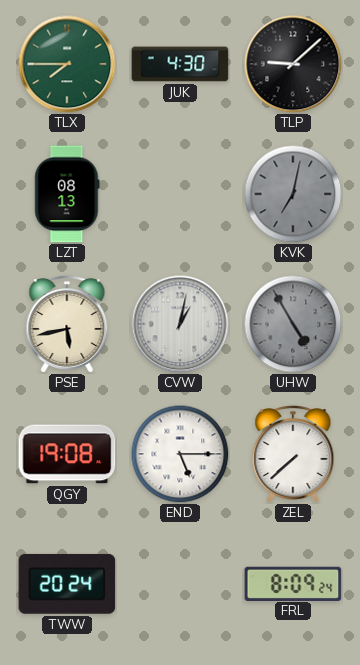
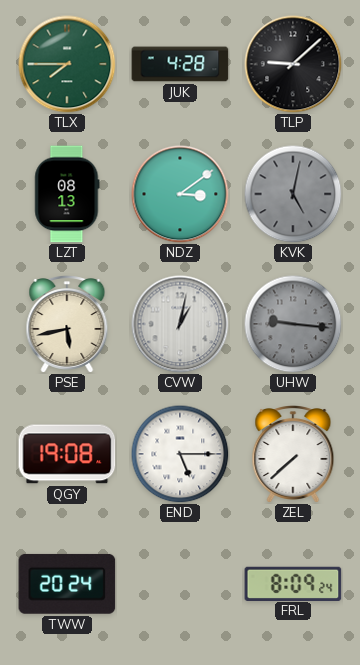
JUK: 4:30 -> 4:28
NDZ: none -> 3:09
KVK: 7:02 -> 5:02
UHW: 4:55 -> 9:16
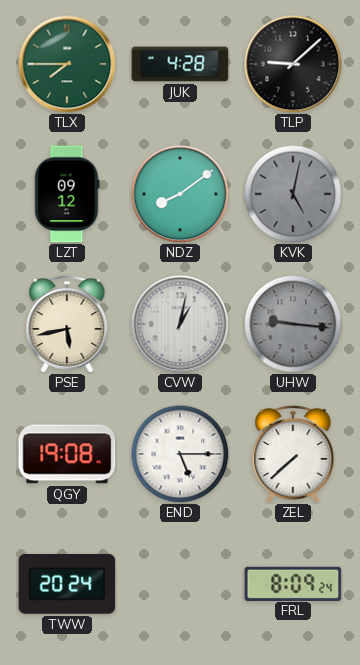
LZT: 08:13 -> 09:12
NDZ: 3:09 -> 8:09
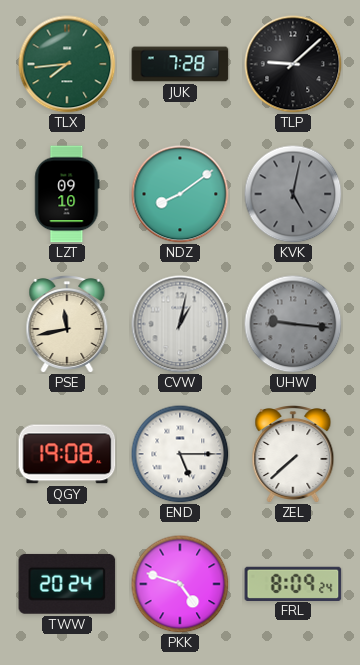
TLX: 7:45 -> 7:44
JUK: 4:28 -> 7:28
LZT: 09:12 -> 09:10
PSE: 5:43 -> 11:43
PKK: none -> 4:48
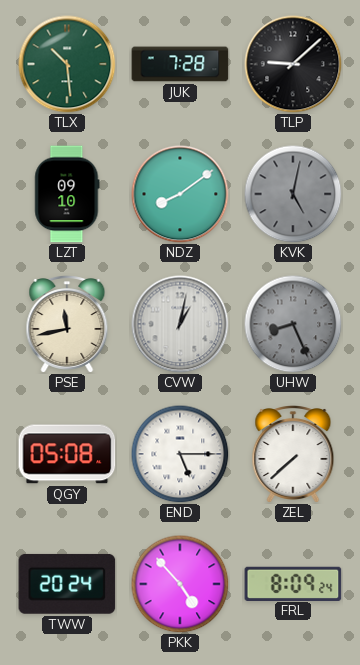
TLX: 7:44 -> 10:29
UHW: 9:16 -> 8:26
QGY: 19:08 -> 05:08
PKK: 4:48 -> 4:53
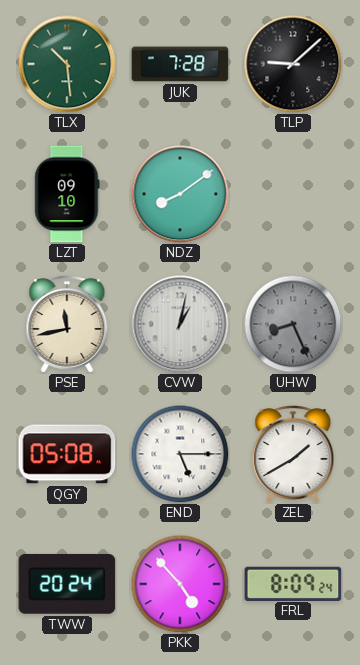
KVK: 5:02 -> none
ZEL: 7:38 -> 1:40
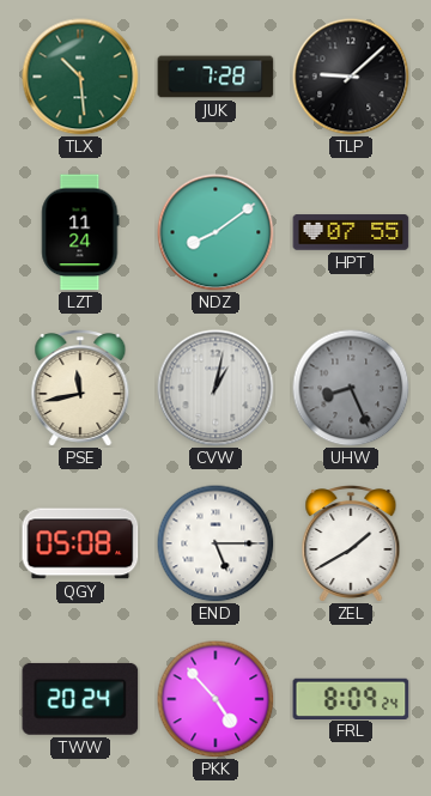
LZT: 09:10 -> 11:24
HPT: none -> 07:55
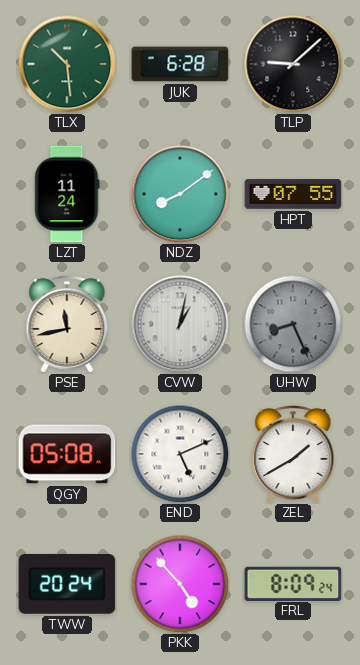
JUK: 7:28 -> 6:28
END: 5:15 -> 5:11
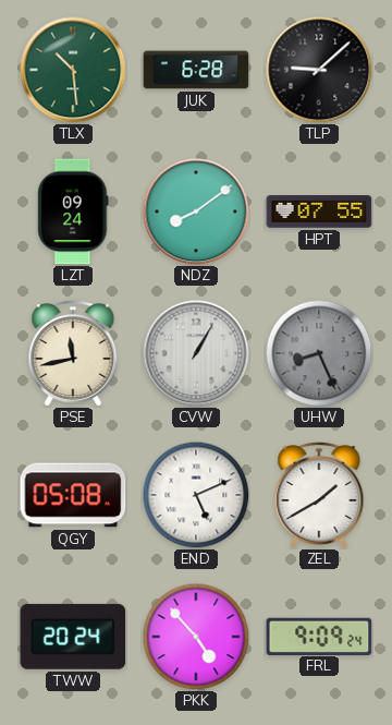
LZT: 11:24 -> 09:24
CVW: 1:02 -> 1:05
FRL: 8:09 -> 9:09
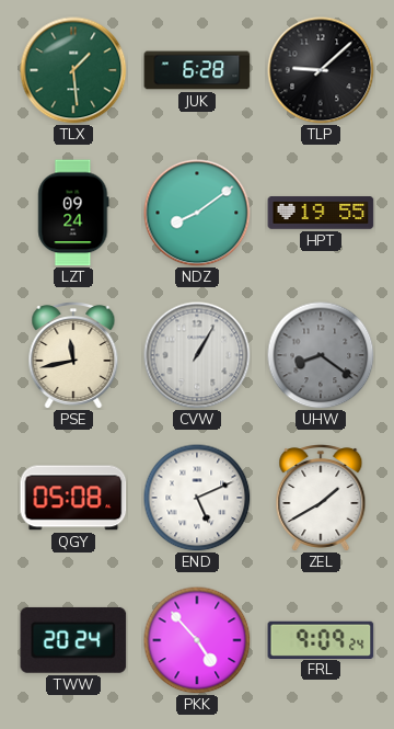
TLX: 10:29 -> 1:29
HPT: 07:55 -> 19:55
UHW: 8:26 -> 8:21
